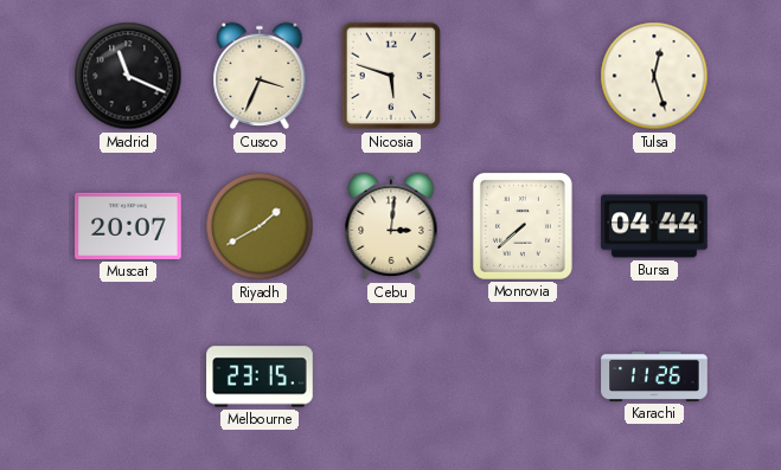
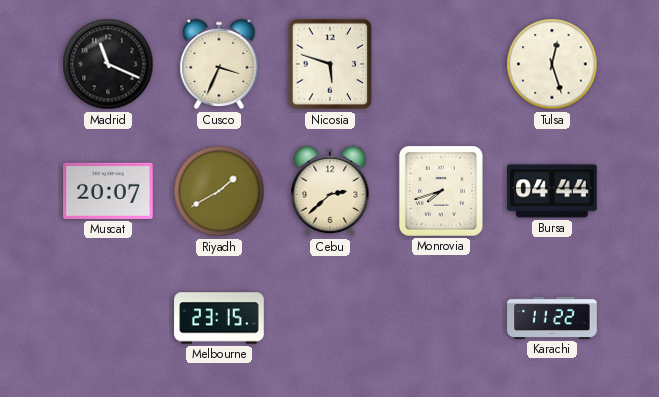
Cebu: 3:01 -> 2:38
Monrovia: 7:38 -> 7:42
Karachi: 11:26 -> 11:22
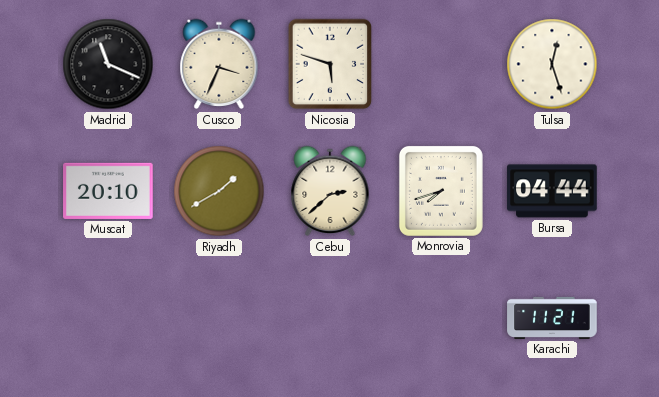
Muscat: 20:07 -> 20:10
Melbourne: 23:15 -> none
Karachi: 11:22 -> 11:21
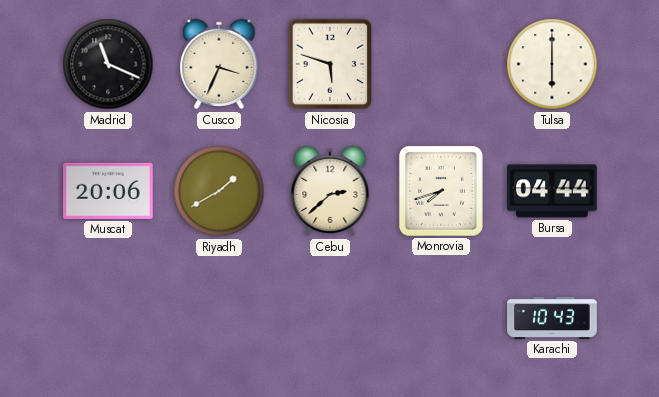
Tulsa: 12:27 -> 6:00
Muscat: 20:10 -> 20:06
Karachi: 11:21 -> 10:43
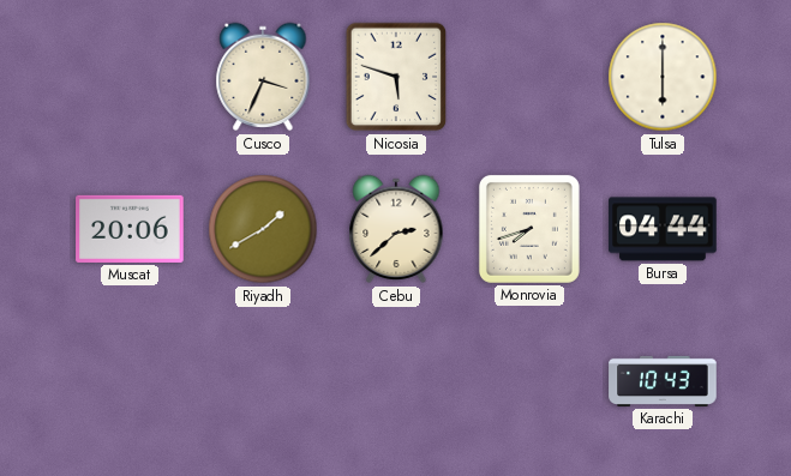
Madrid: 11:19 -> none
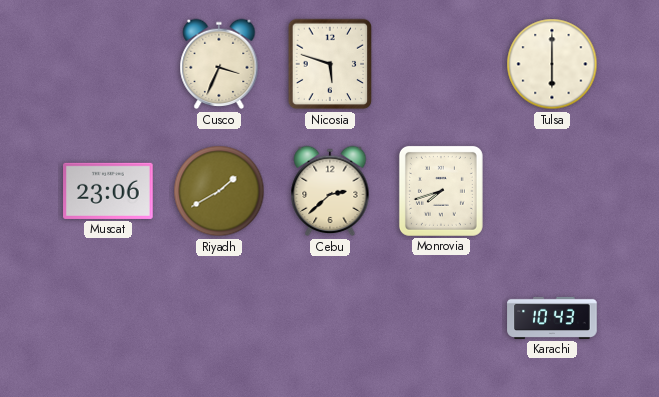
Muscat: 20:06 -> 23:06
Bursa: 04:44 -> none
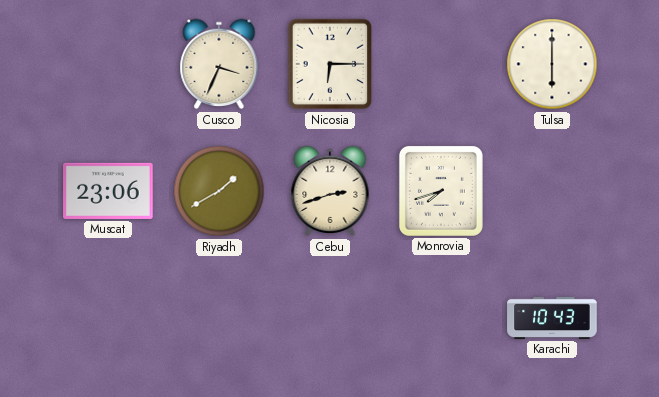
Nicosia: 5:48 -> 6:15
Cebu: 2:38 -> 2:42
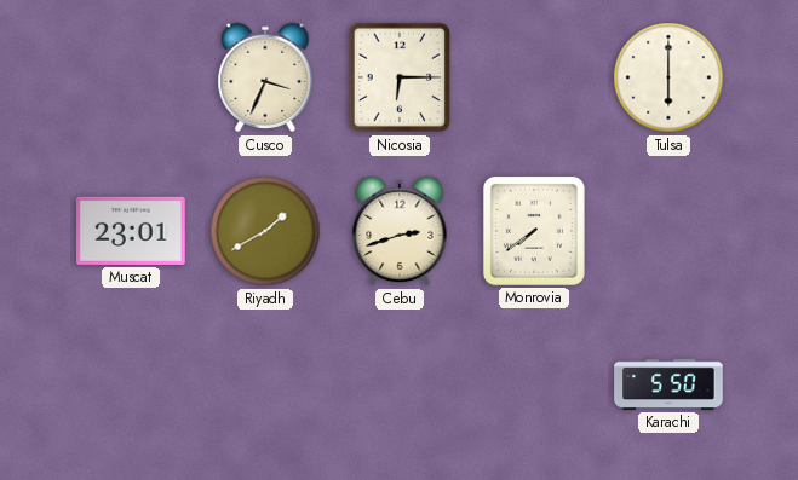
Muscat: 23:06 -> 23:01
Monrovia: 7:42 -> 7:39
Karachi: 10:43 -> 5:50
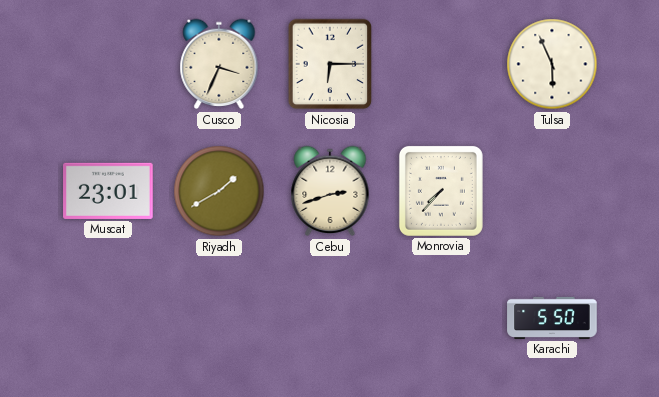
Tulsa: 6:00 -> 5:56
Monrovia: 7:39 -> 7:37
